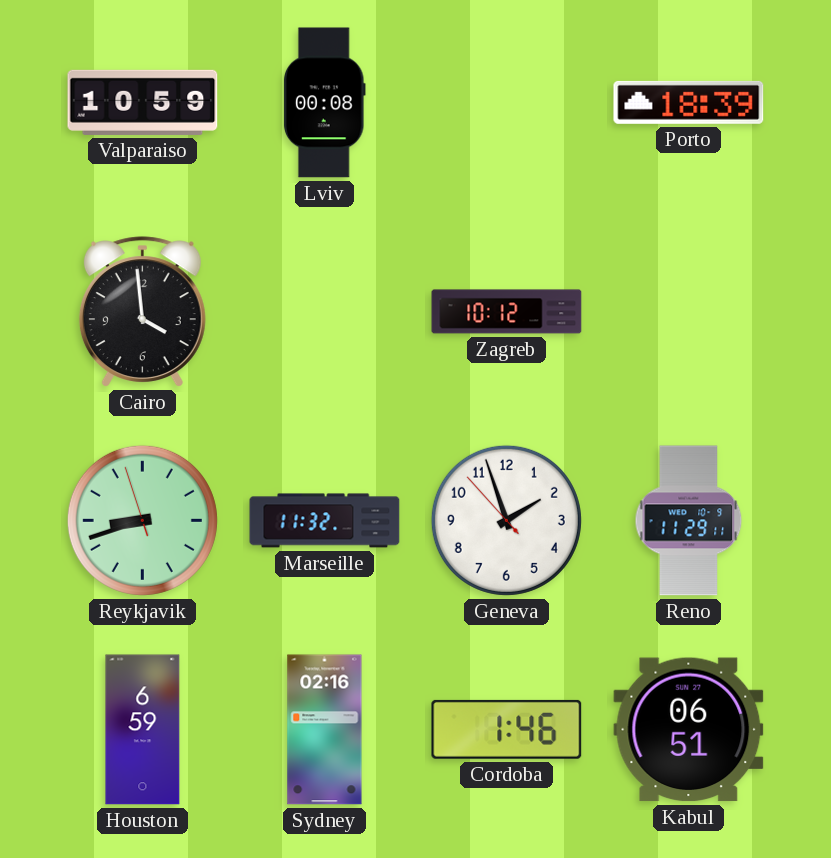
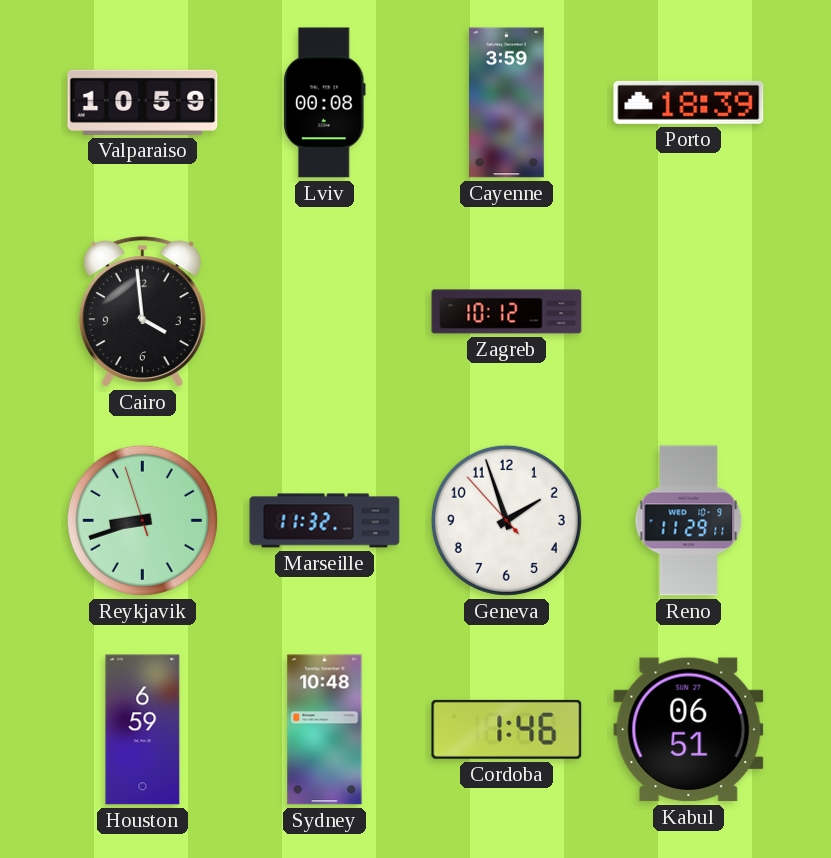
Cayenne: none -> 3:59
Sydney: 02:16 -> 10:48
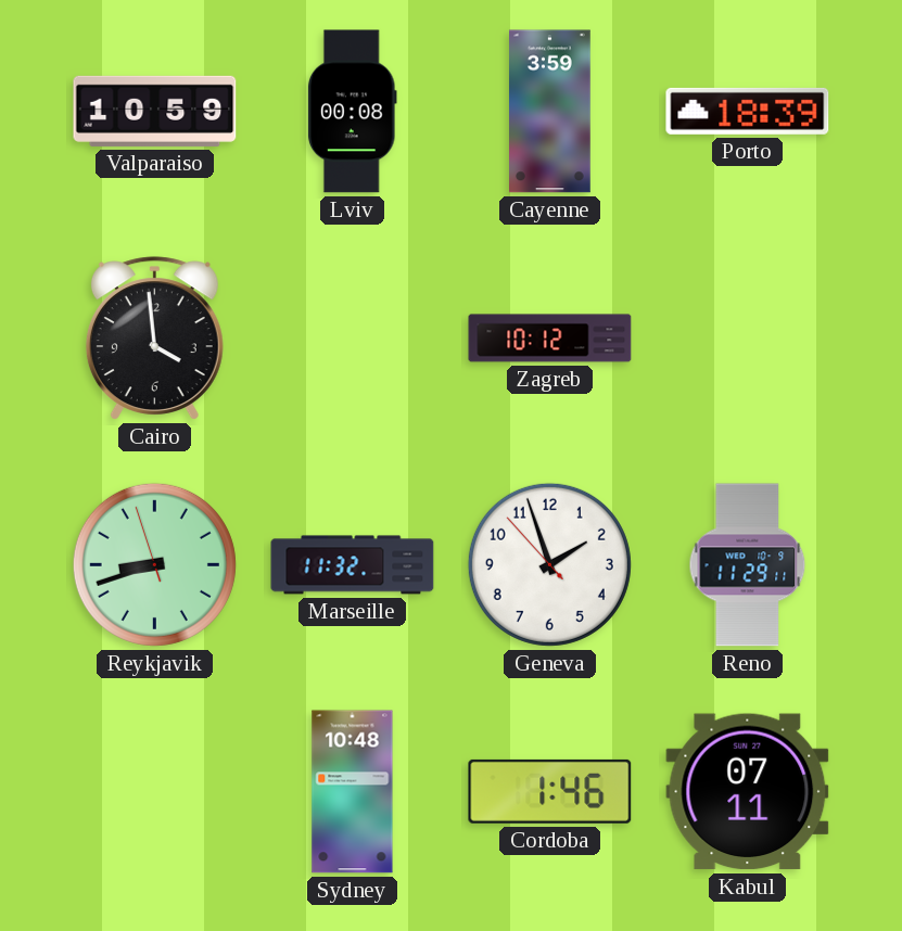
Houston: 6:59 -> none
Kabul: 06:51 -> 07:11
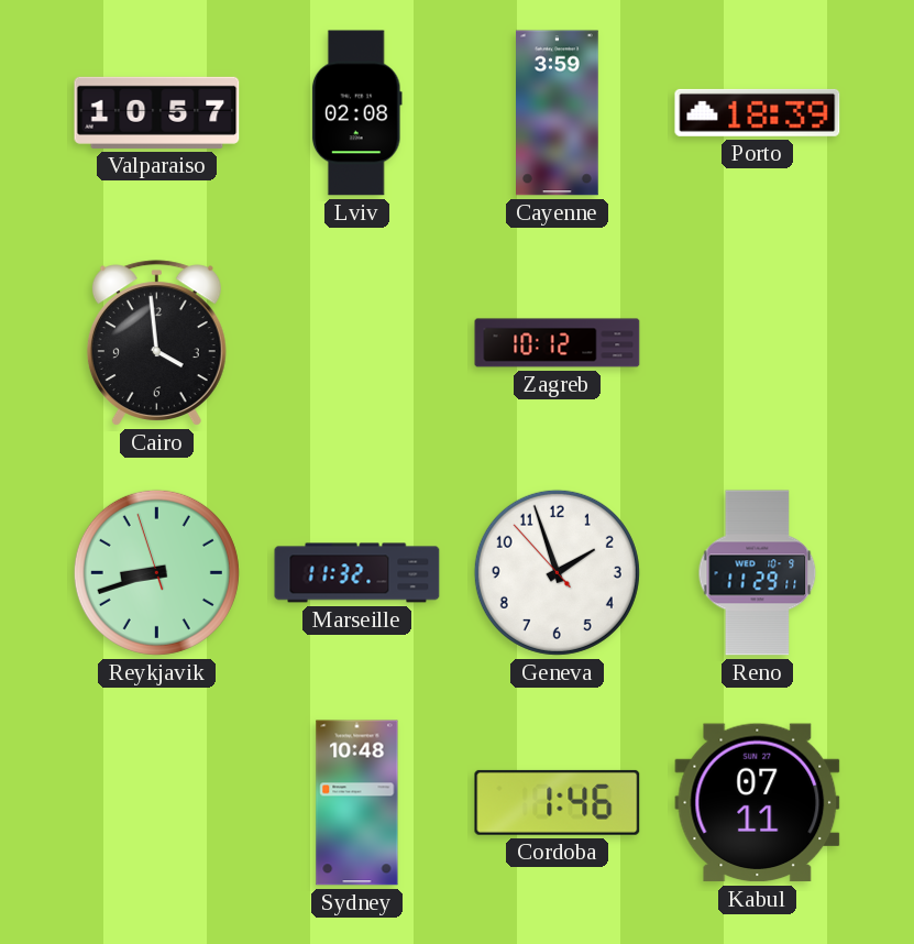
Valparaiso: 10:59 -> 10:57
Lviv: 00:08 -> 02:08
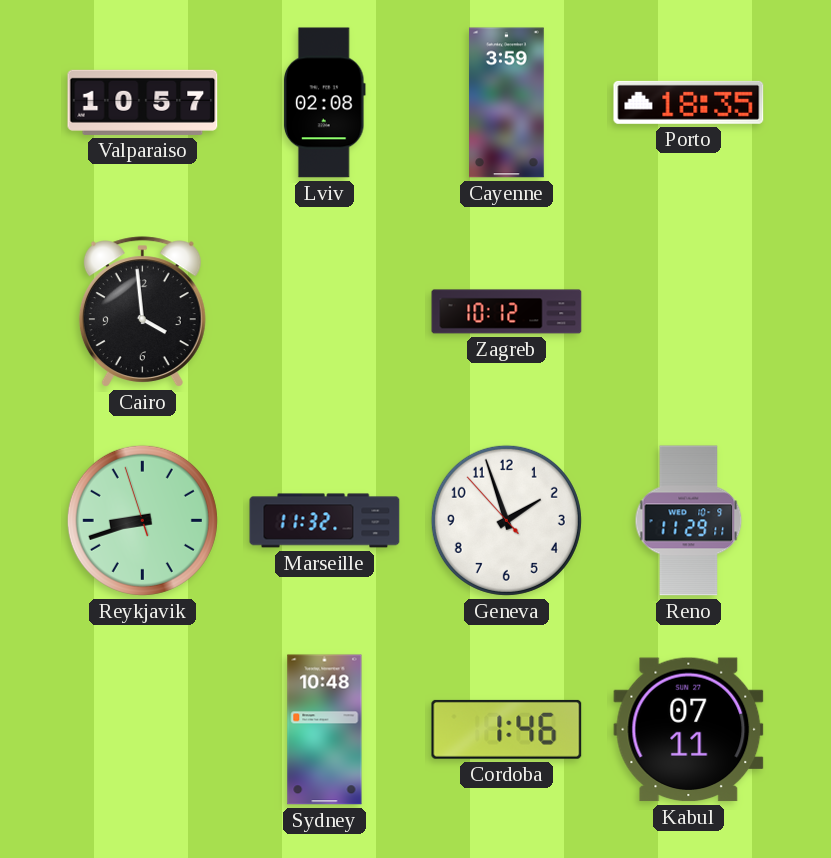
Porto: 18:39 -> 18:35
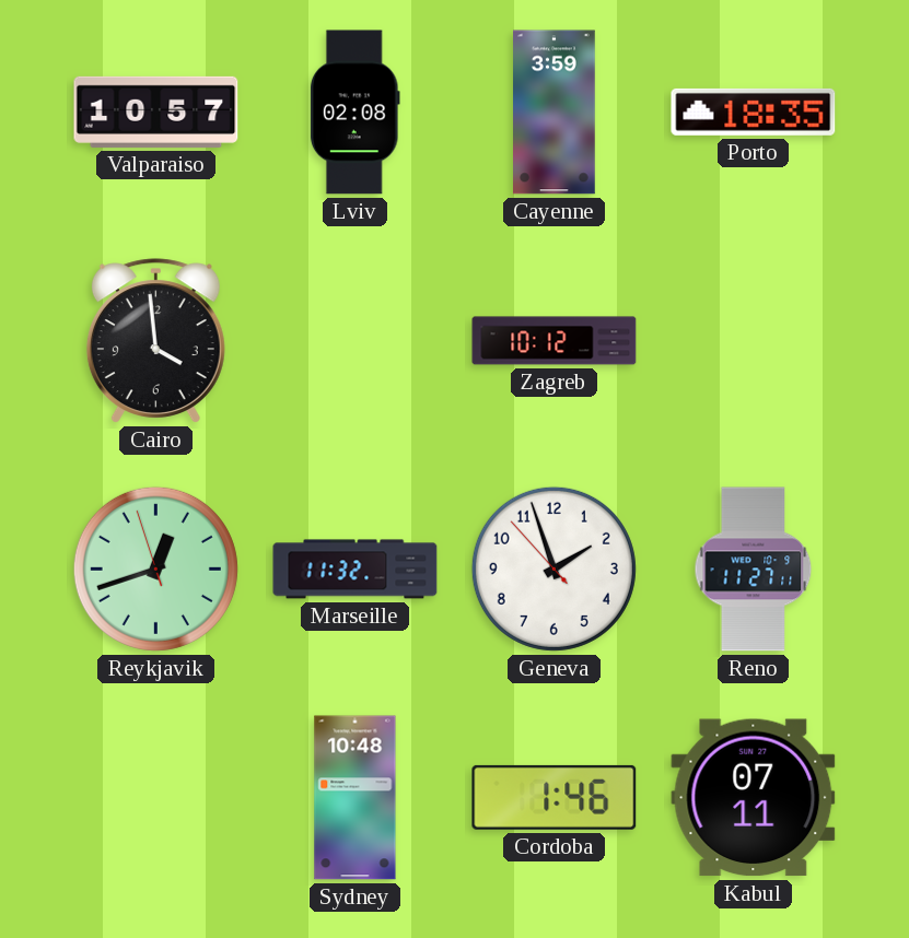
Reykjavik: 8:41 -> 12:41
Reno: 11:29 -> 11:27
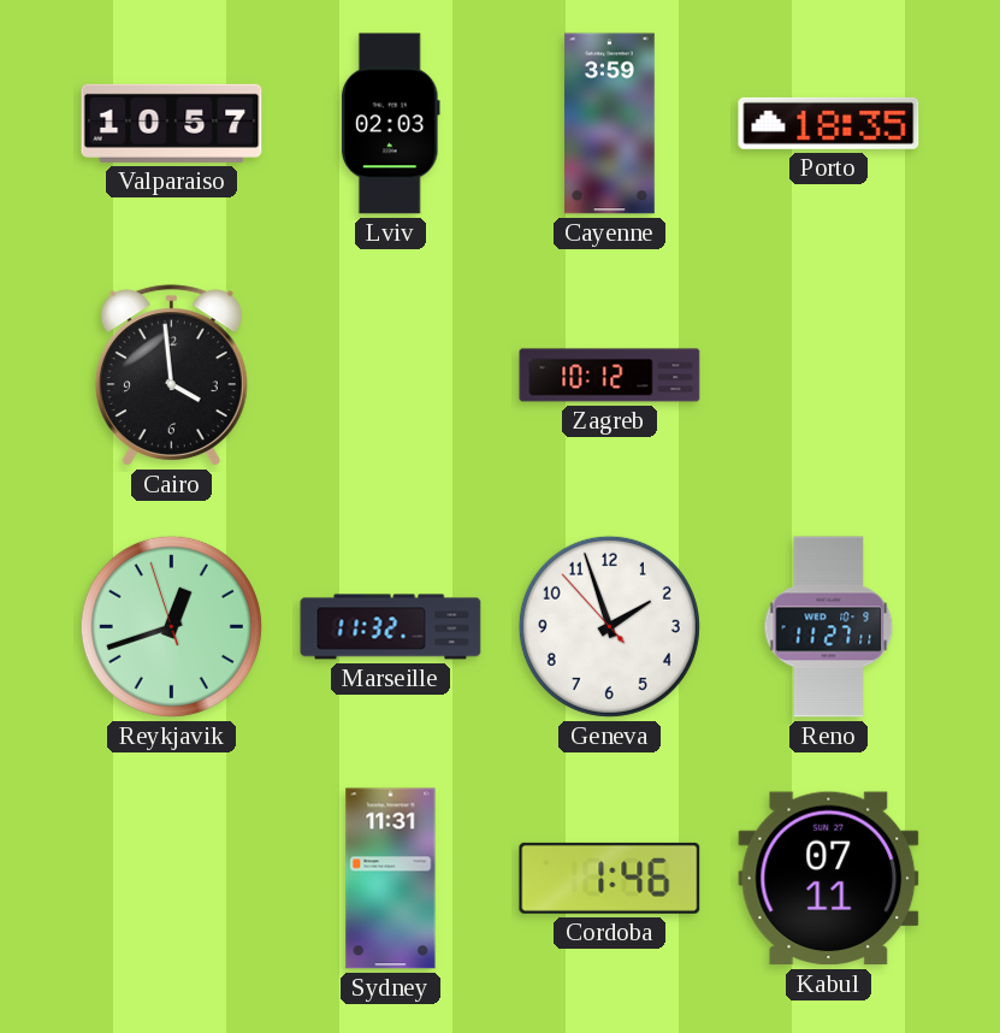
Lviv: 02:08 -> 02:03
Sydney: 10:48 -> 11:31
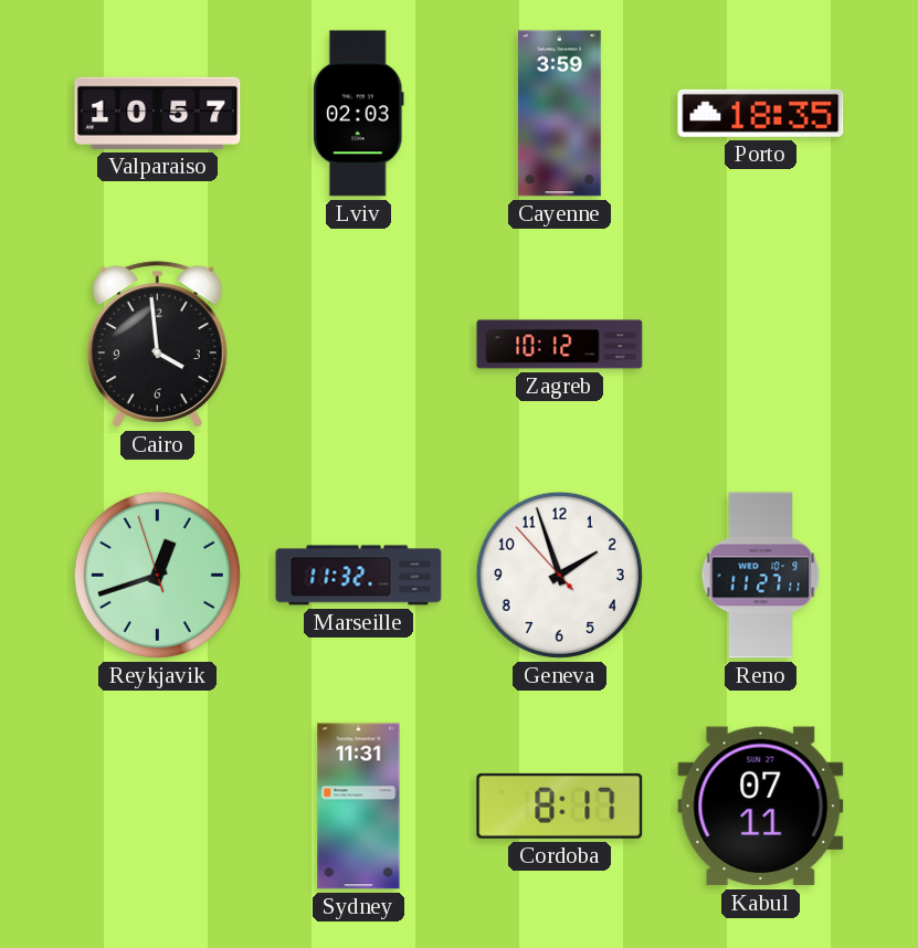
Cordoba: 1:46 -> 8:17
